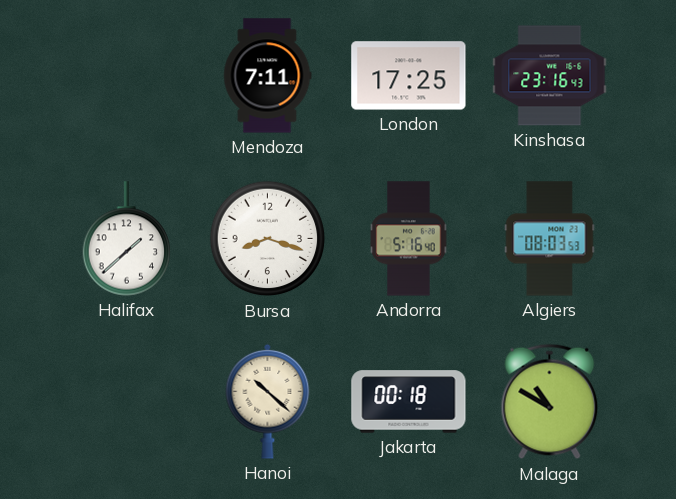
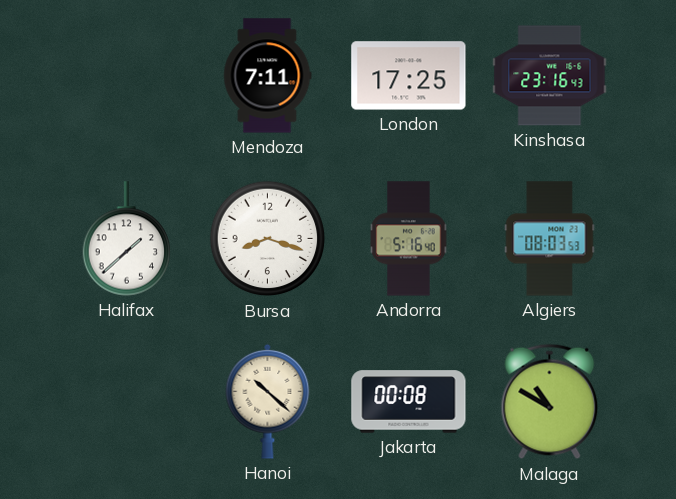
Jakarta: 00:18 -> 00:08
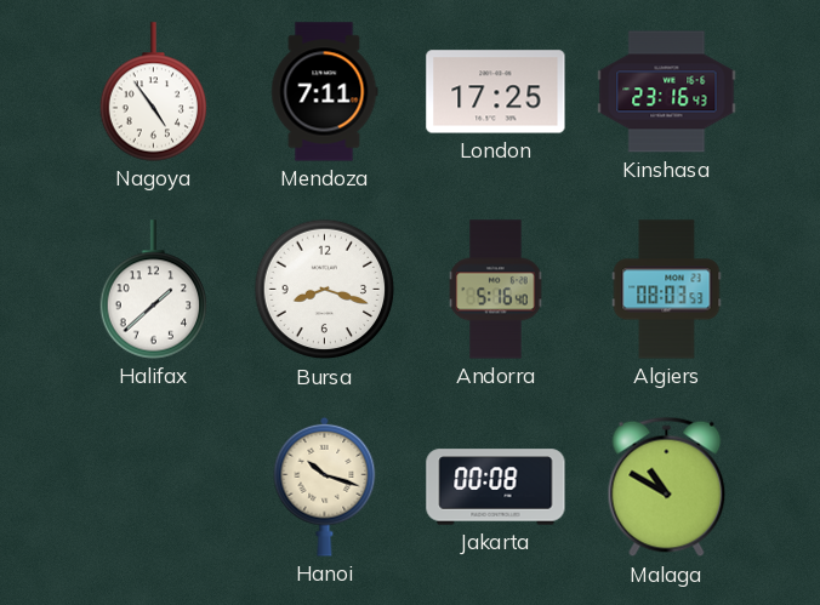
Nagoya: none -> 4:54
Hanoi: 10:22 -> 10:18
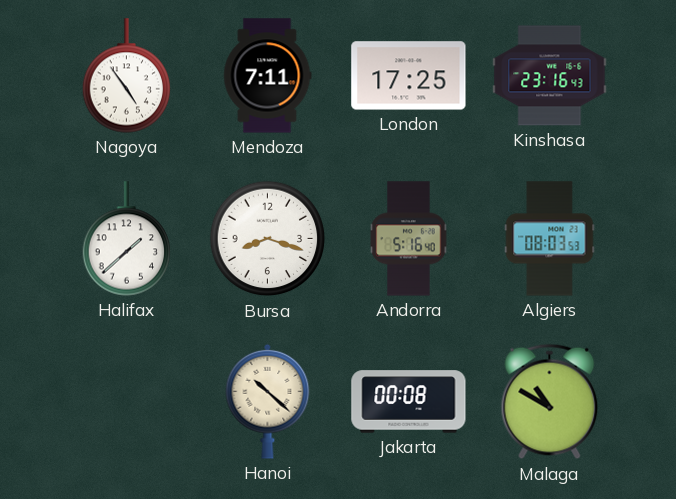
Hanoi: 10:18 -> 10:22
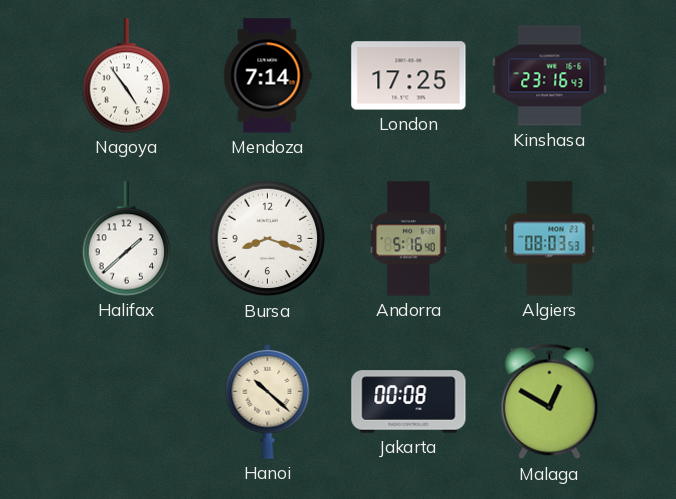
Mendoza: 7:11 -> 7:14
Malaga: 10:50 -> 12:50
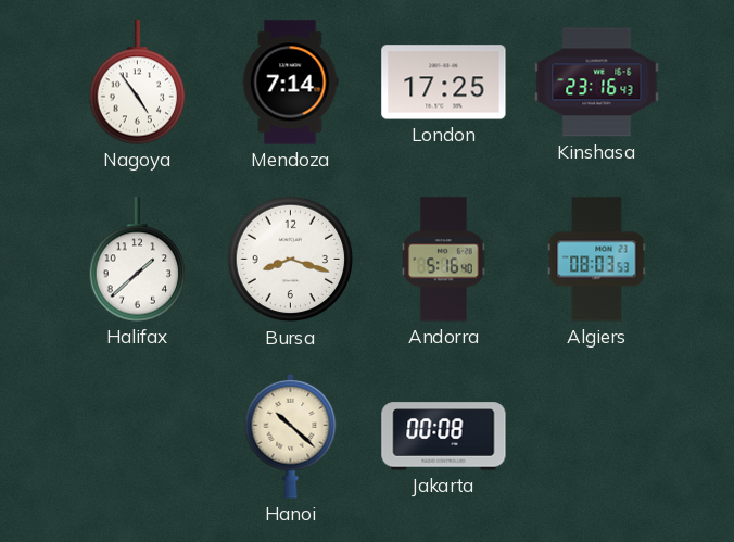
Malaga: 12:50 -> none
